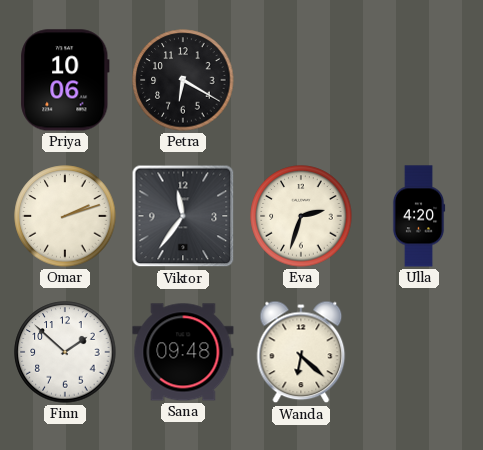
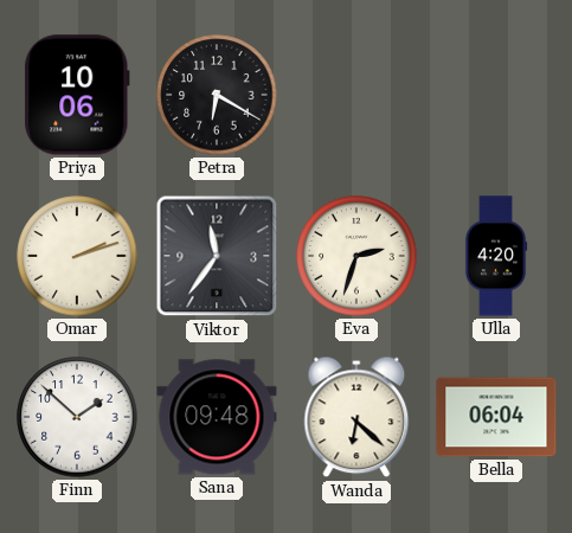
Bella: none -> 06:04
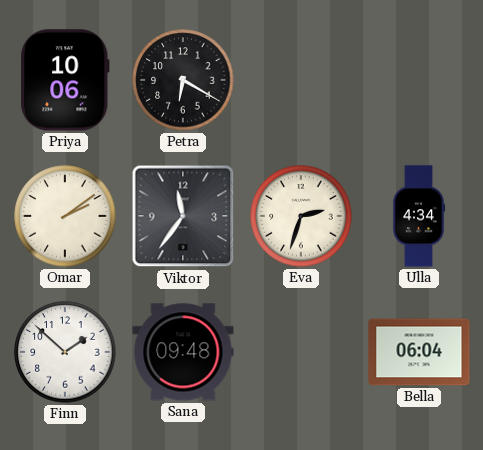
Omar: 2:12 -> 2:09
Ulla: 4:20 -> 4:34
Wanda: 6:22 -> none
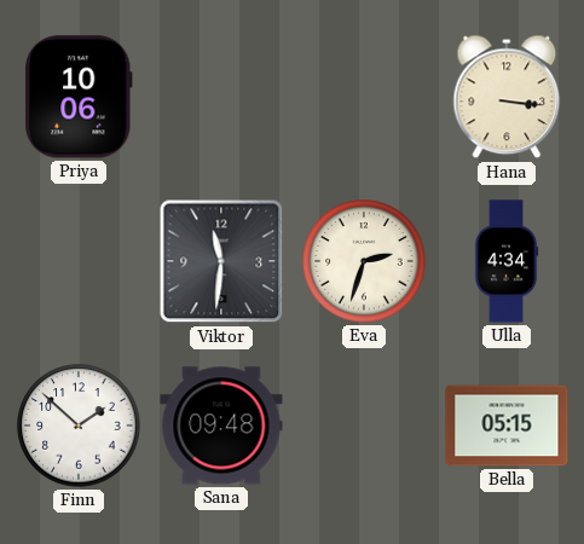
Petra: 6:20 -> none
Hana: none -> 3:16
Omar: 2:09 -> none
Viktor: 11:36 -> 11:31
Bella: 06:04 -> 05:15
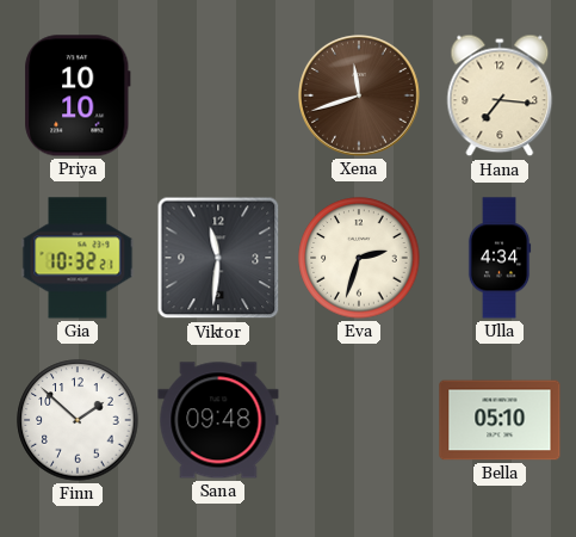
Priya: 10:06 -> 10:10
Xena: none -> 11:42
Hana: 3:16 -> 7:16
Gia: none -> 10:32
Bella: 05:15 -> 05:10
